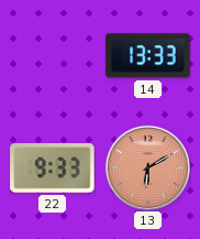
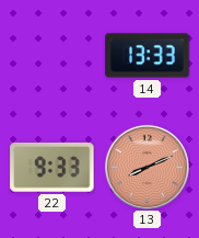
13: 6:10 -> 8:11
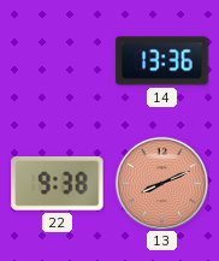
14: 13:33 -> 13:36
22: 9:33 -> 9:38
